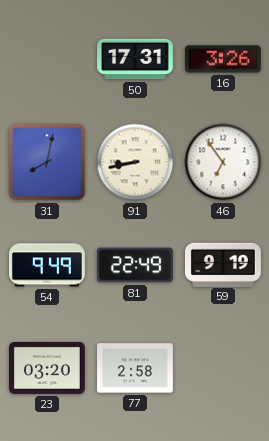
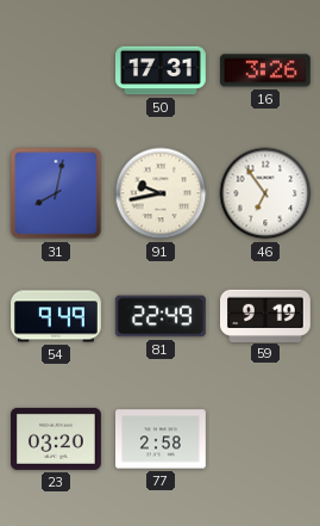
91: 8:43 -> 9:43
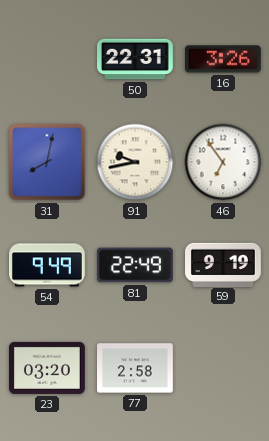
50: 17:31 -> 22:31
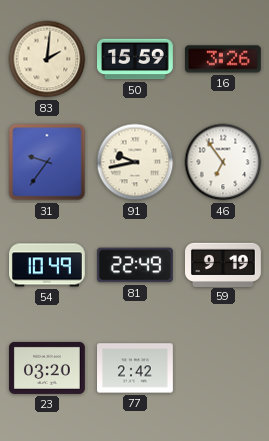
83: none -> 2:01
50: 22:31 -> 15:59
31: 8:02 -> 9:36
54: 9:49 -> 10:49
77: 2:58 -> 2:42
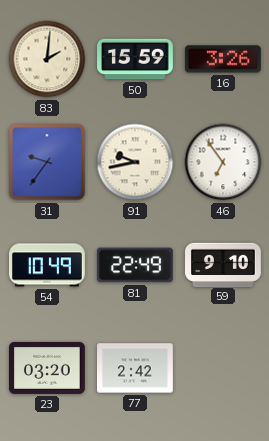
59: 9:19 -> 9:10
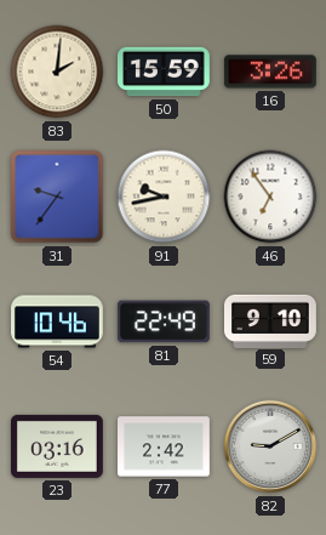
54: 10:49 -> 10:46
23: 03:20 -> 03:16
82: none -> 9:10
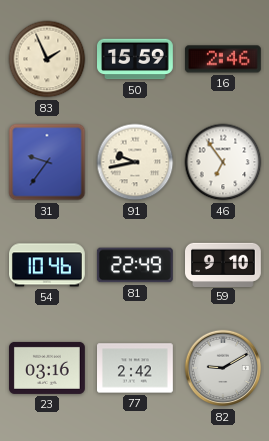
83: 2:01 -> 1:56
16: 3:26 -> 2:46
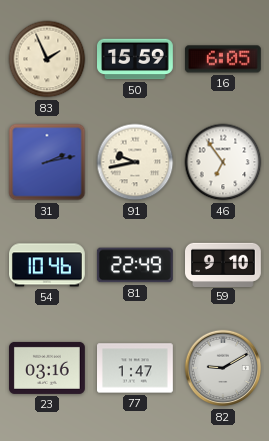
16: 2:46 -> 6:05
31: 9:36 -> 2:13
77: 2:42 -> 1:47
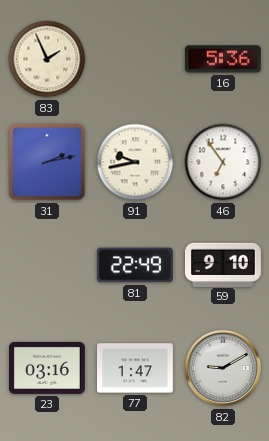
50: 15:59 -> none
16: 6:05 -> 5:36
54: 10:46 -> none
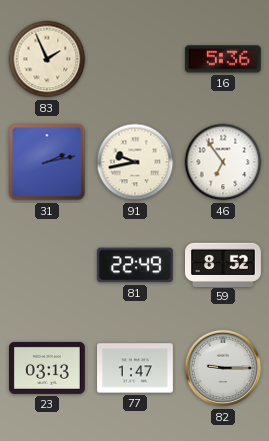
59: 9:10 -> 8:52
23: 03:16 -> 03:13
82: 9:10 -> 9:15
